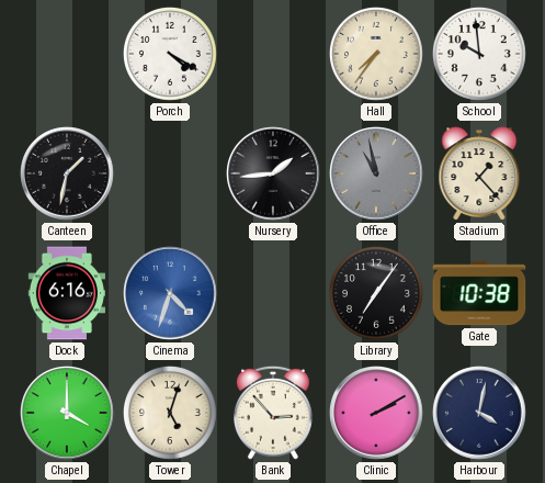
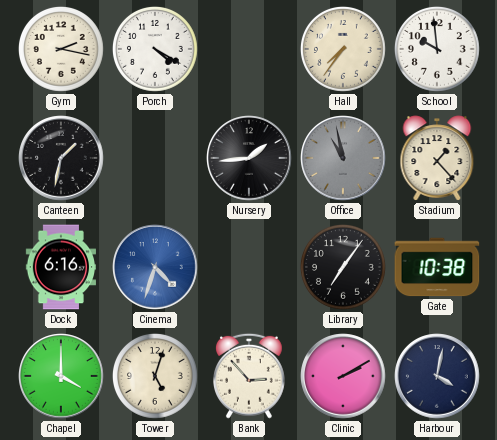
Gym: none -> 2:17
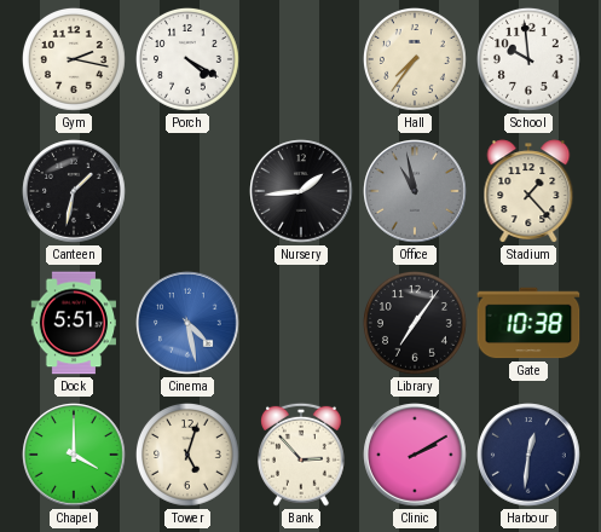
Dock: 6:16 -> 5:51
Cinema: 4:33 -> 4:28
Harbour: 4:02 -> 12:31
